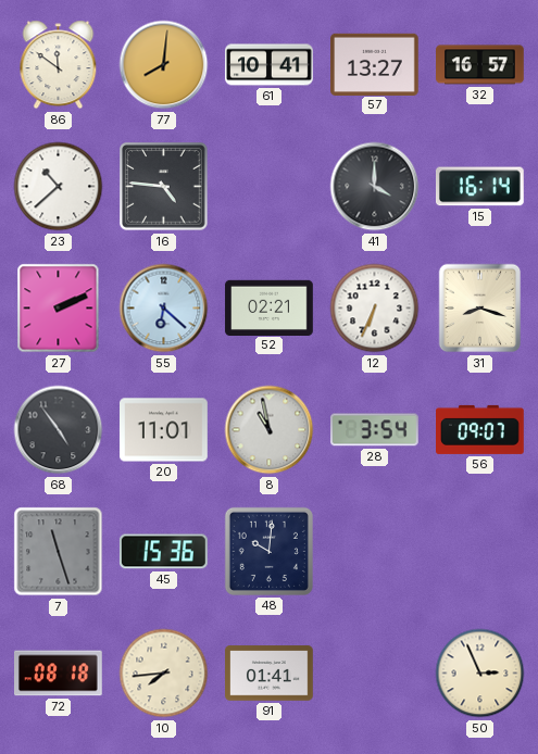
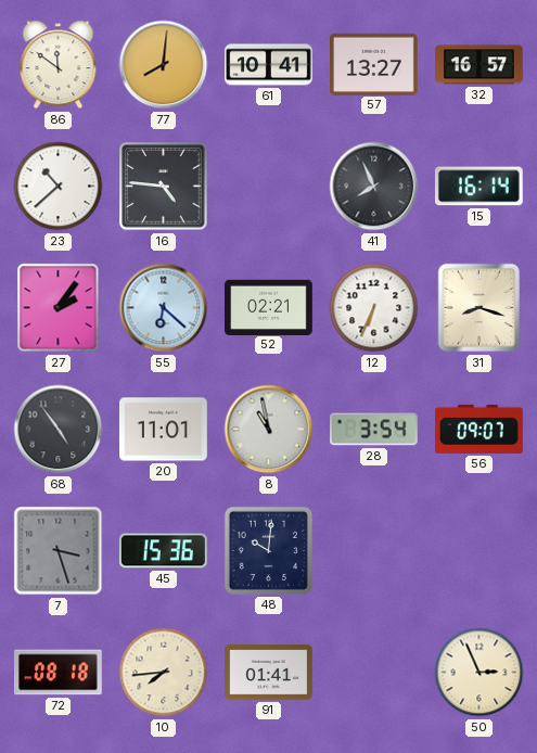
41: 4:00 -> 7:56
27: 2:11 -> 2:06
7: 11:27 -> 3:27
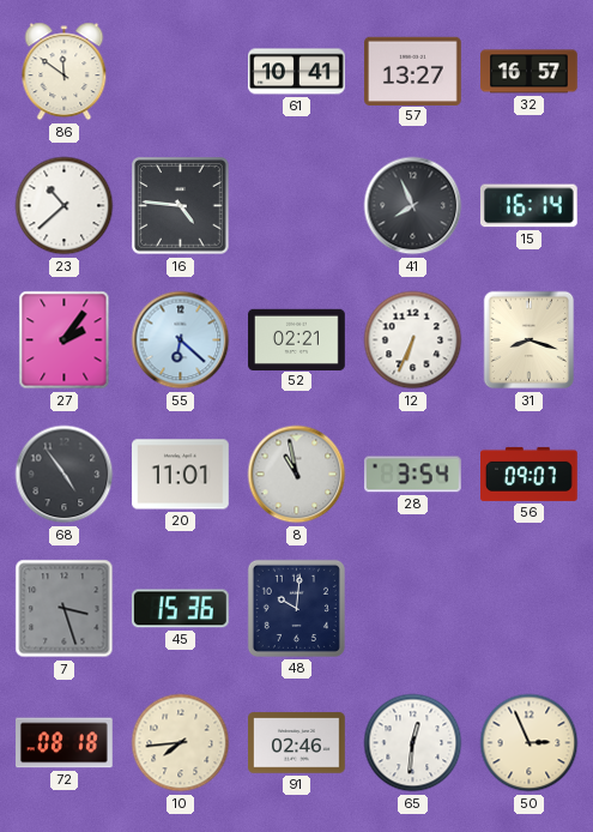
77: 8:01 -> none
91: 01:41 -> 02:46
65: none -> 12:31
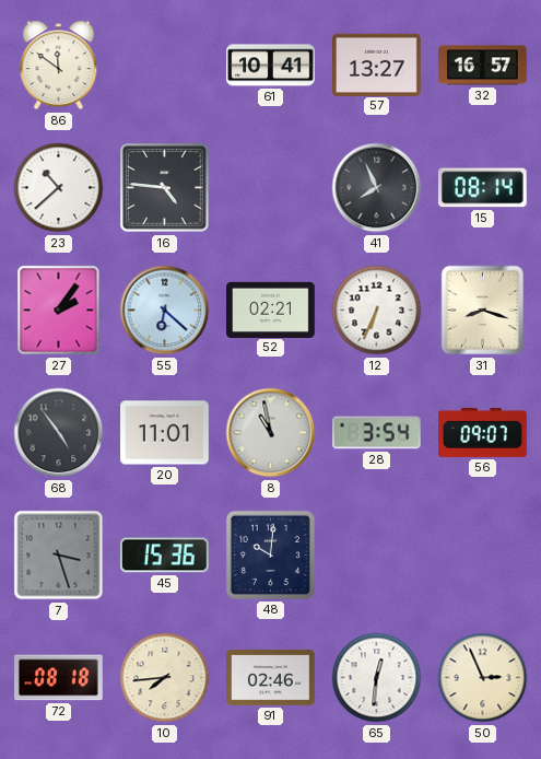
15: 16:14 -> 08:14
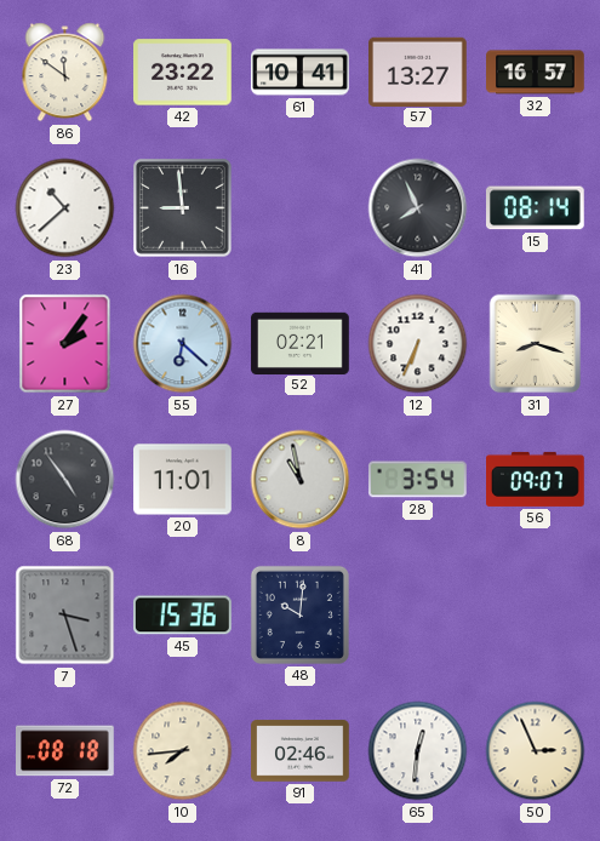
42: none -> 23:22
16: 4:46 -> 8:59
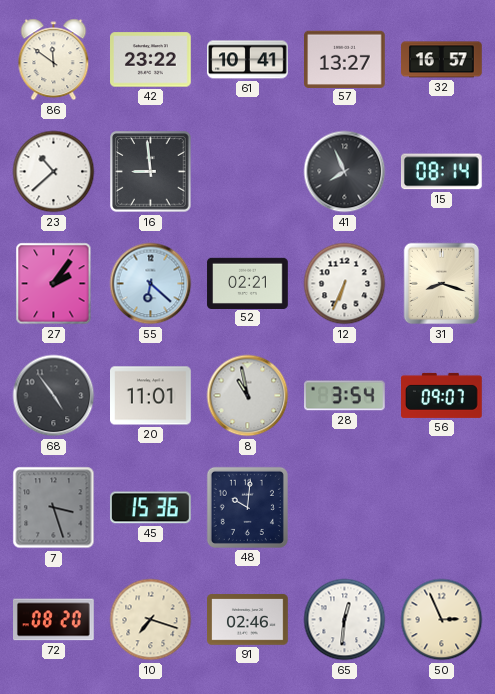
72: 08:18 -> 08:20
10: 7:44 -> 7:18
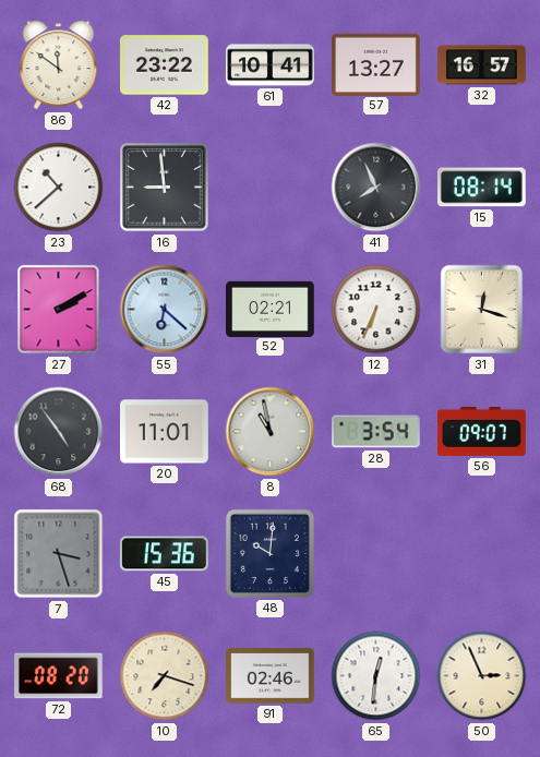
27: 2:06 -> 2:10
31: 8:18 -> 12:18
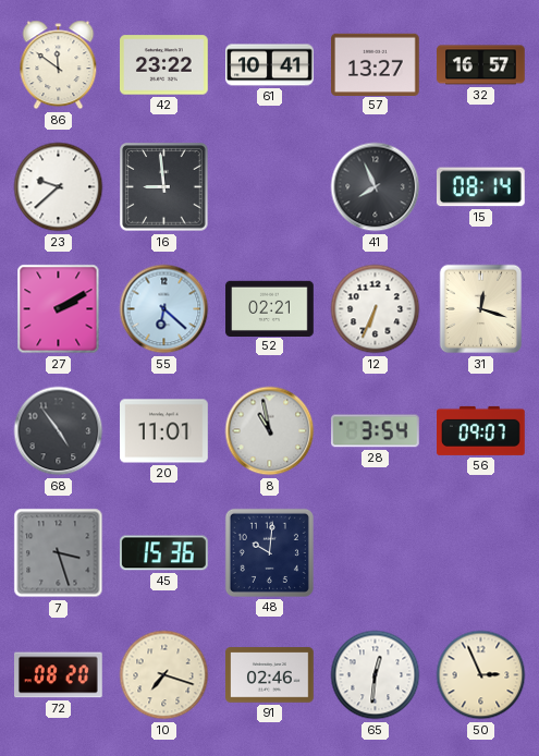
23: 10:38 -> 9:38
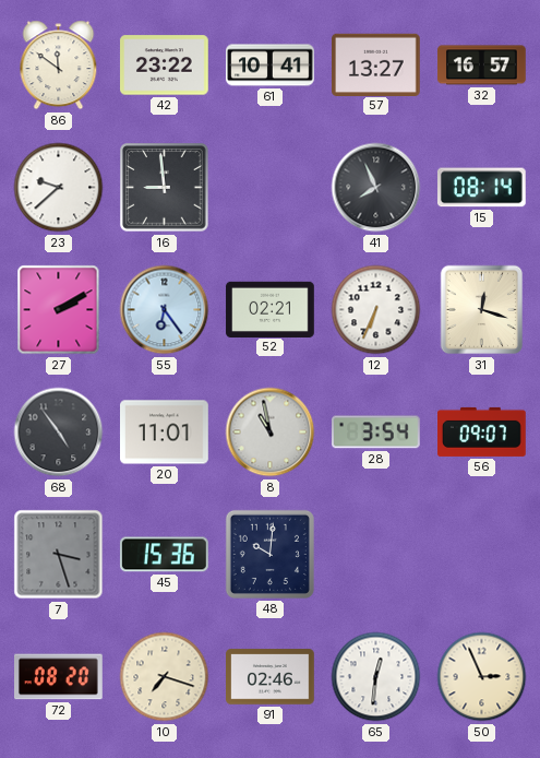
55: 6:22 -> 6:24
